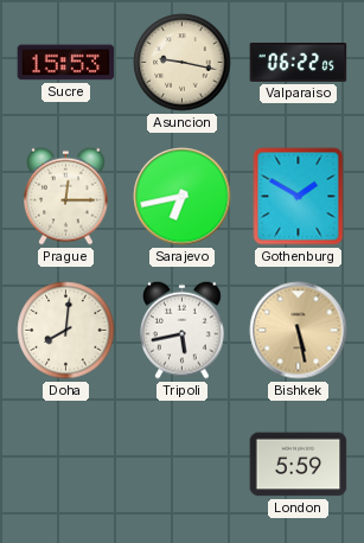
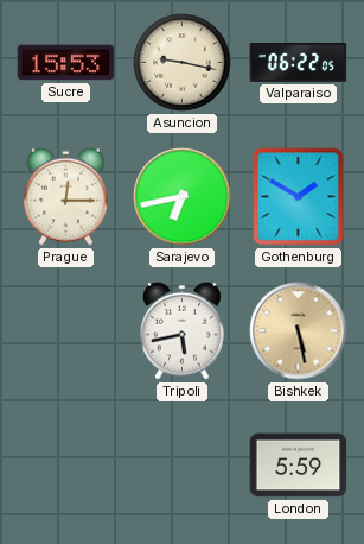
Doha: 8:01 -> none
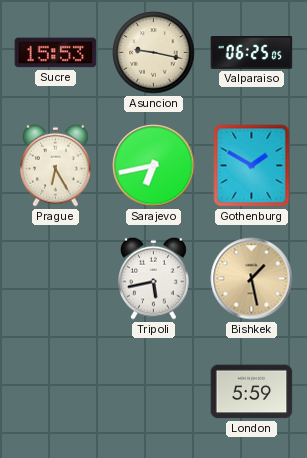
Valparaiso: 06:22 -> 06:25
Prague: 12:15 -> 6:25
Bishkek: 5:28 -> 1:28
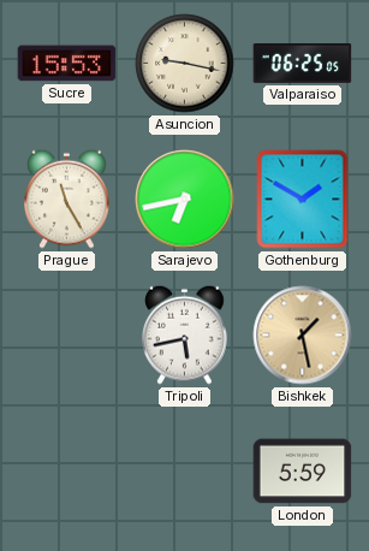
Prague: 6:25 -> 11:25
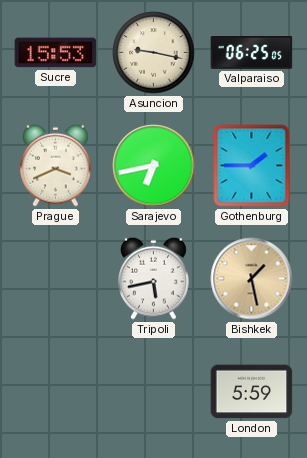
Prague: 11:25 -> 3:41
Gothenburg: 1:50 -> 1:45
